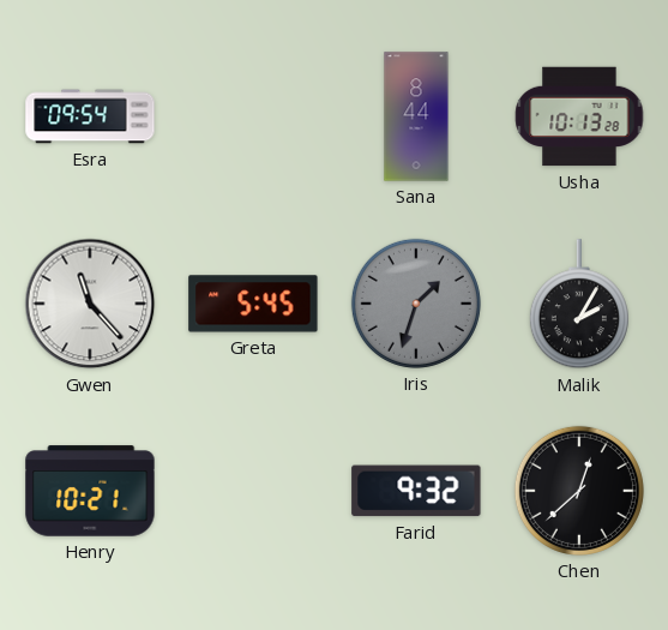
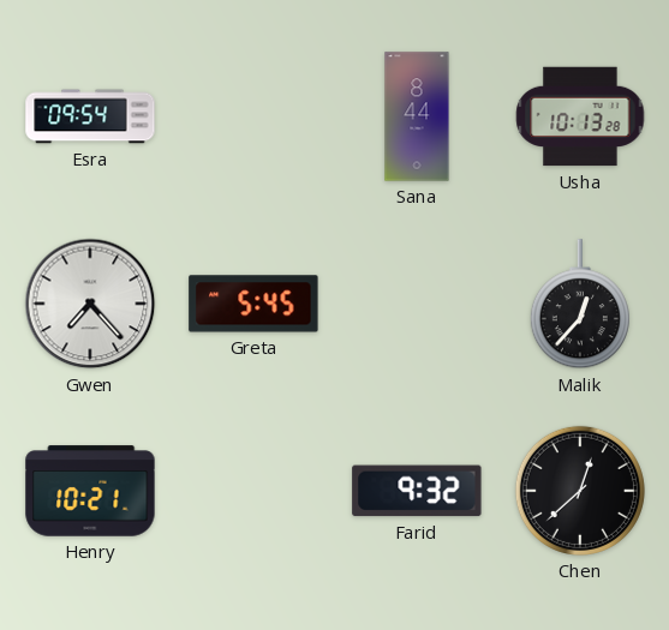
Gwen: 11:23 -> 7:23
Iris: 1:33 -> none
Malik: 2:05 -> 12:37
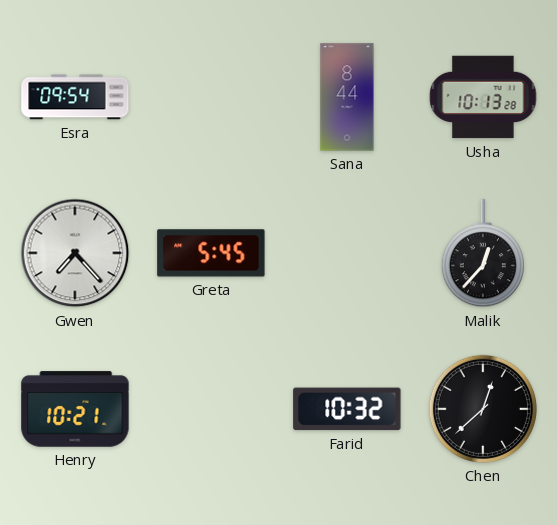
Farid: 9:32 -> 10:32
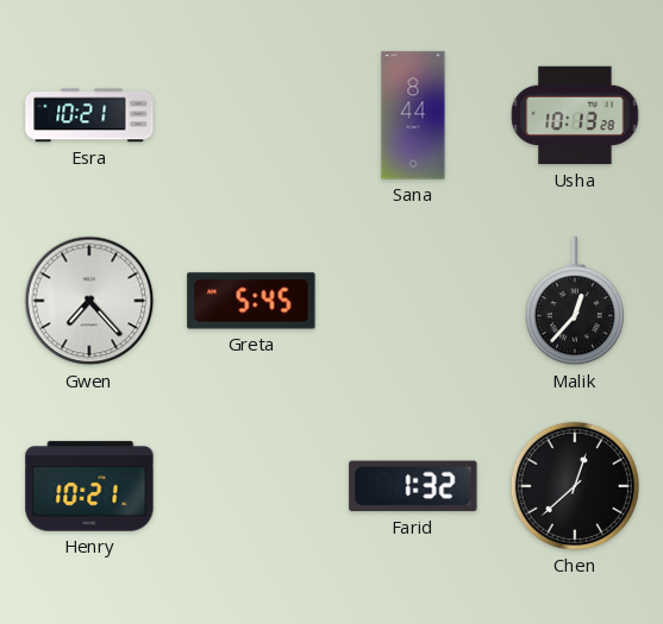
Esra: 09:54 -> 10:21
Farid: 10:32 -> 1:32
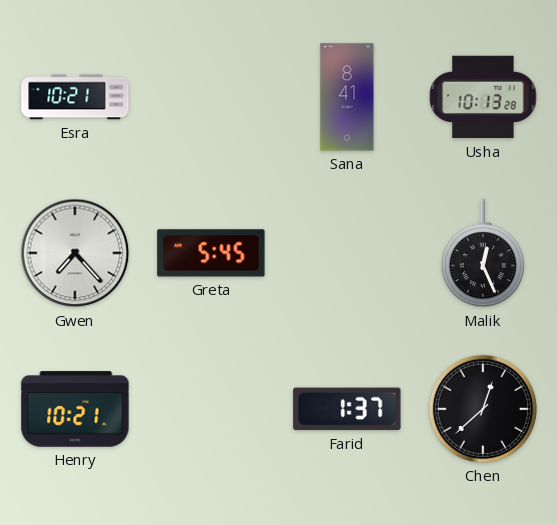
Sana: 8:44 -> 8:41
Malik: 12:37 -> 12:26
Farid: 1:32 -> 1:37
